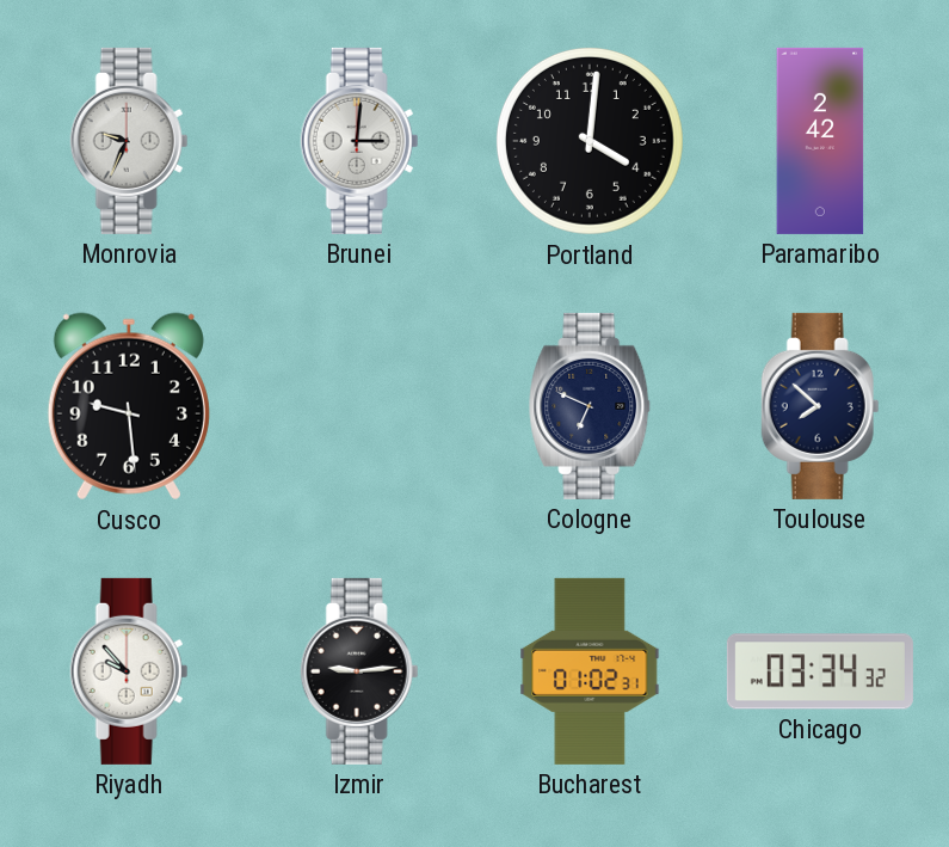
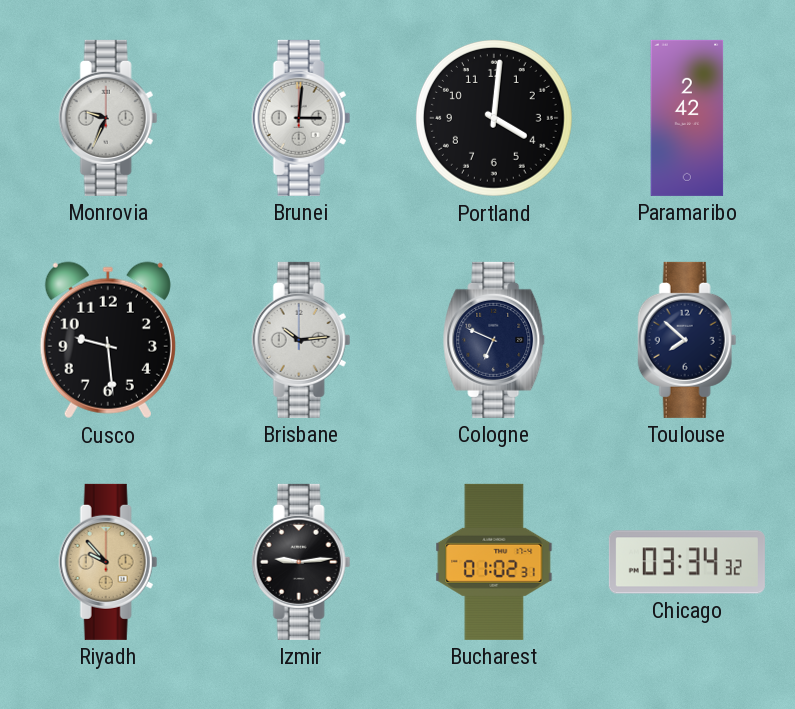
Brisbane: none -> 10:14
Riyadh dial: white -> champagne
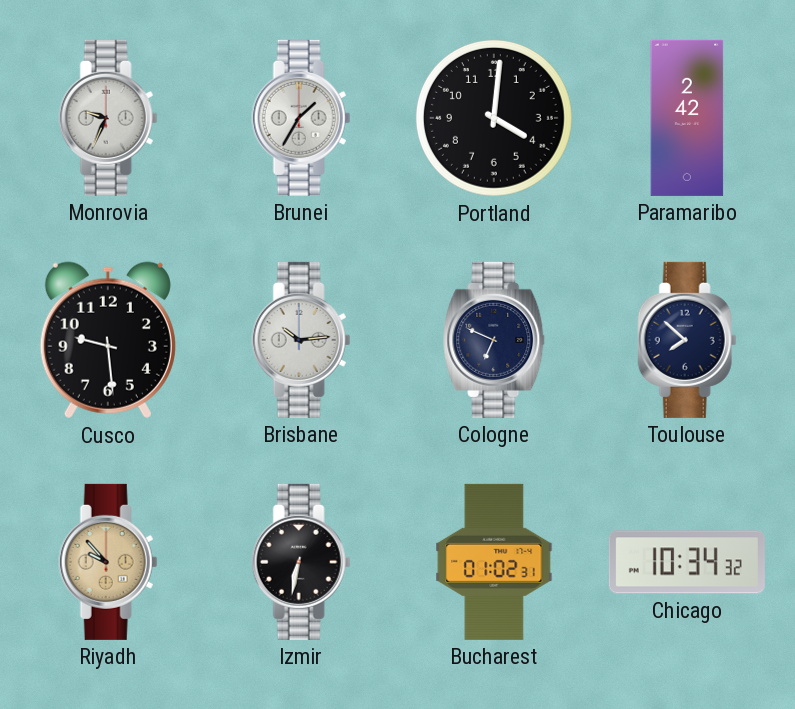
Brunei: 3:01 -> 1:35
Izmir: 9:14 -> 6:32
Chicago: 03:34 -> 10:34
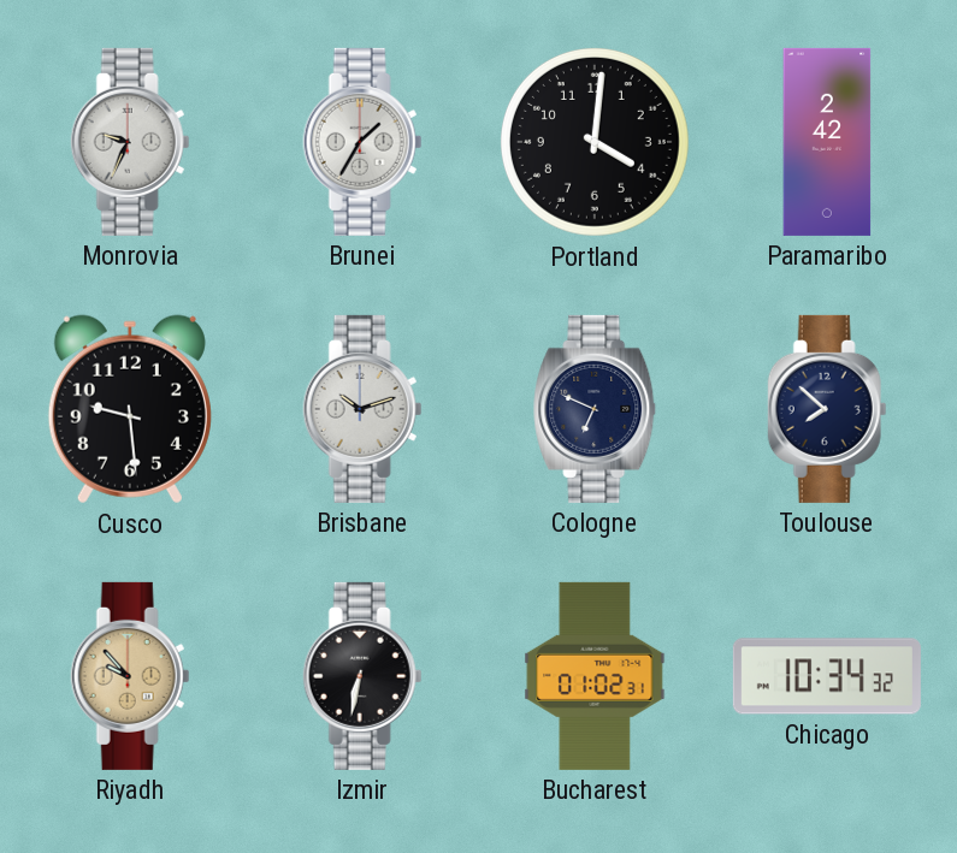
Brisbane: 10:14 -> 10:12
